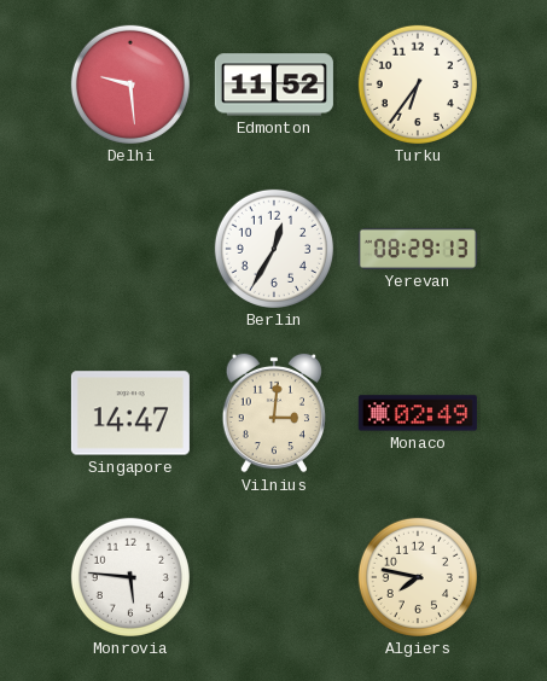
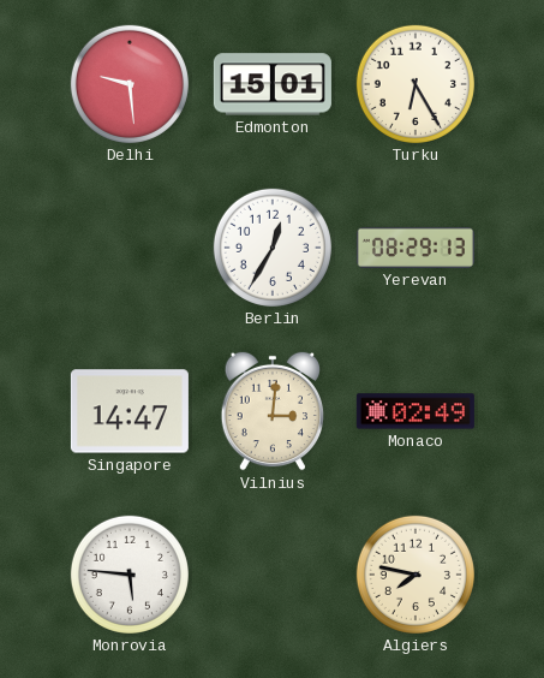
Edmonton: 11:52 -> 15:01
Turku: 6:36 -> 6:25
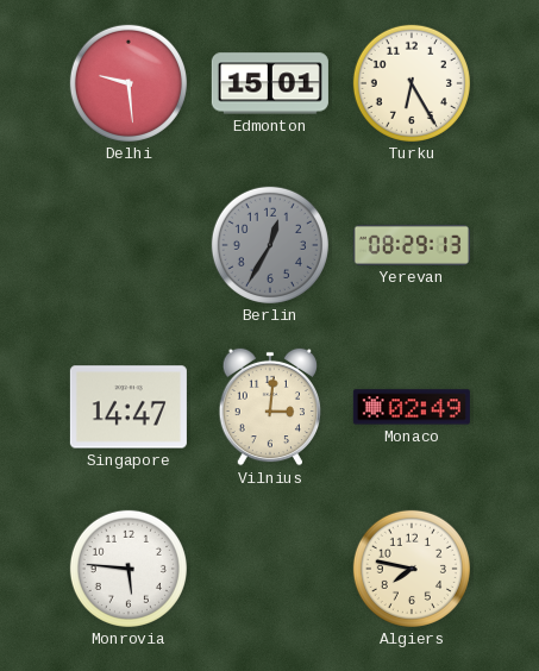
Berlin dial: white -> grey
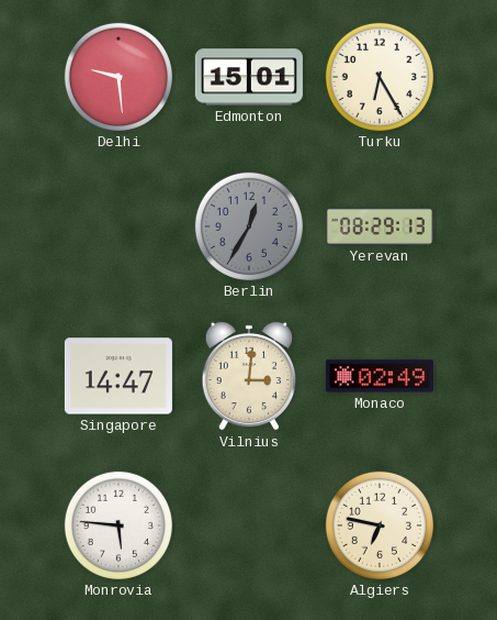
Algiers: 7:47 -> 6:47
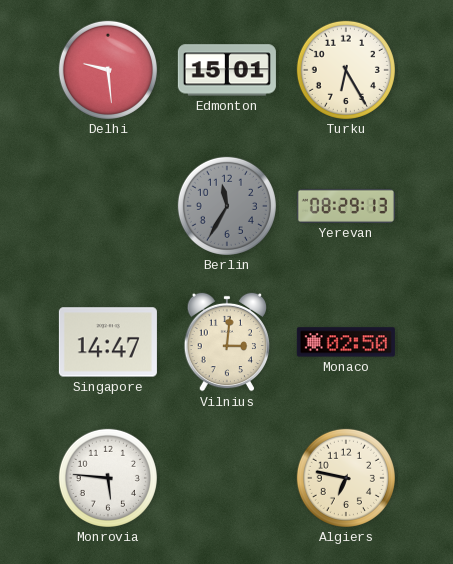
Berlin: 12:35 -> 11:35
Monaco: 02:49 -> 02:50
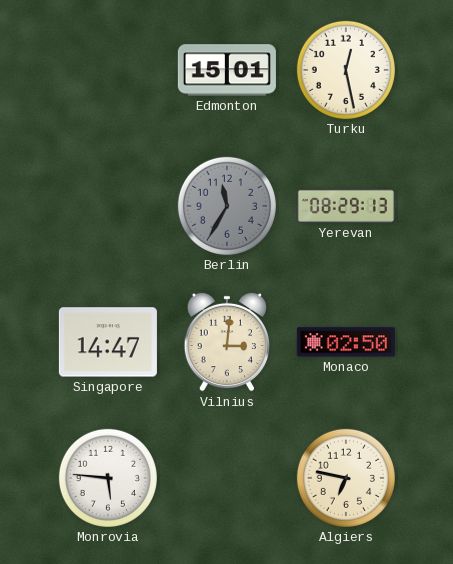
Delhi: 9:29 -> none
Turku: 6:25 -> 12:28
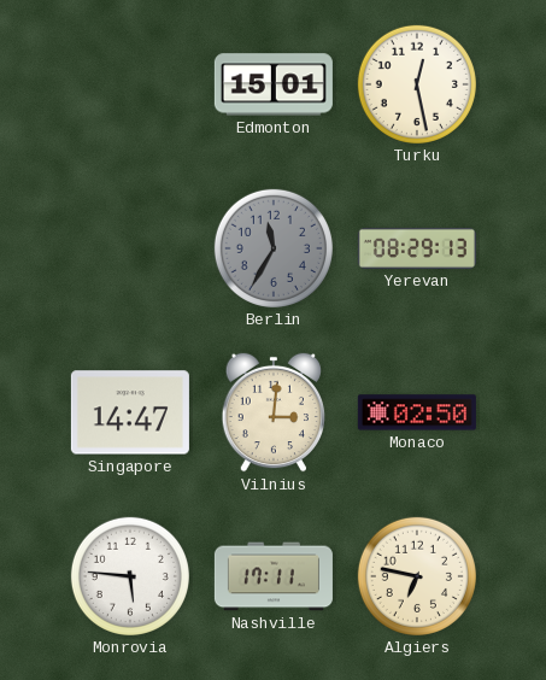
Nashville: none -> 17:11
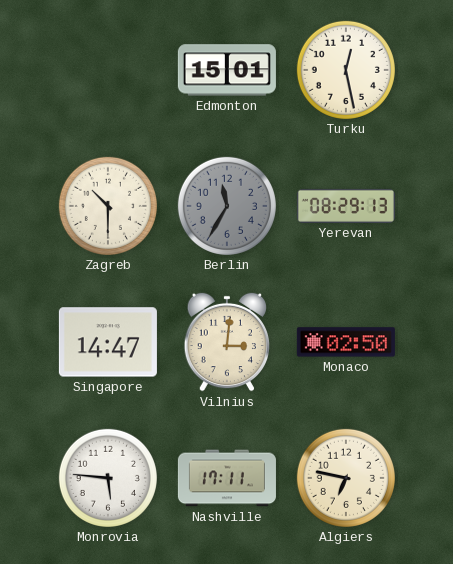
Zagreb: none -> 10:30
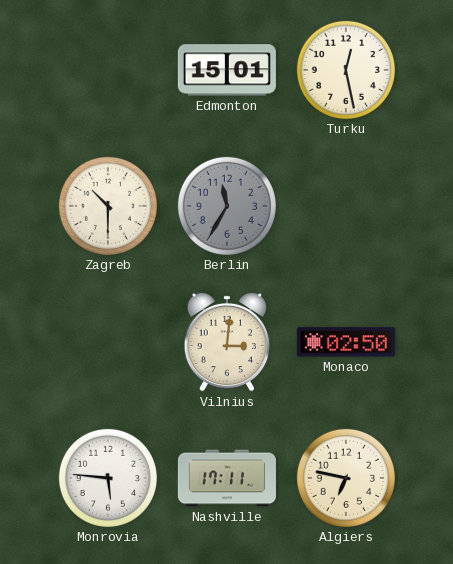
Yerevan: 08:29 -> none
Singapore: 14:47 -> none
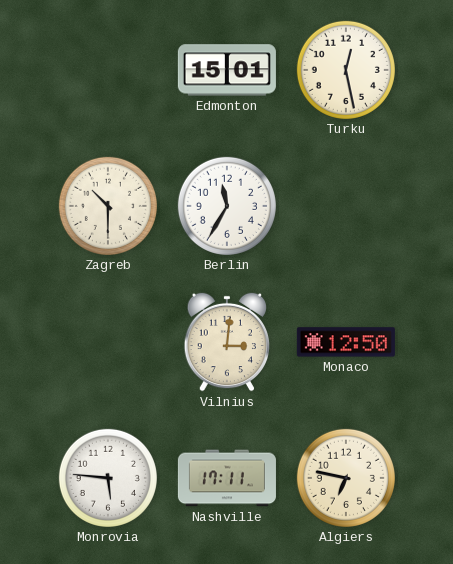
Berlin dial: grey -> white
Monaco: 02:50 -> 12:50
